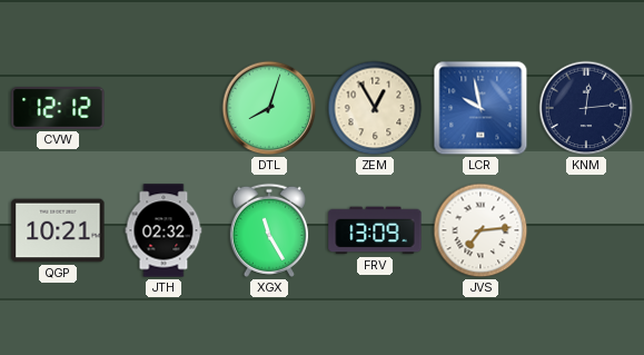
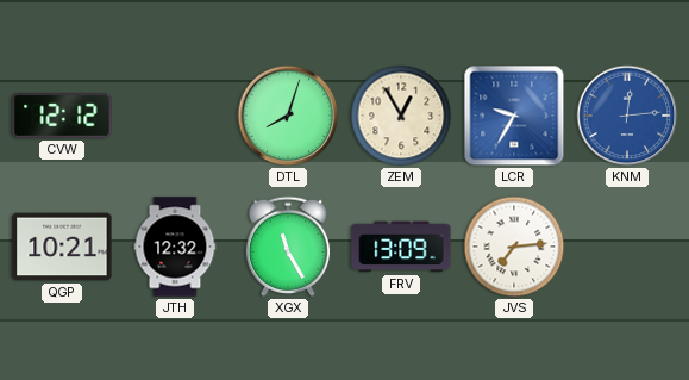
LCR: 9:58 -> 9:35
KNM dial: navy -> blue
JTH: 02:32 -> 12:32
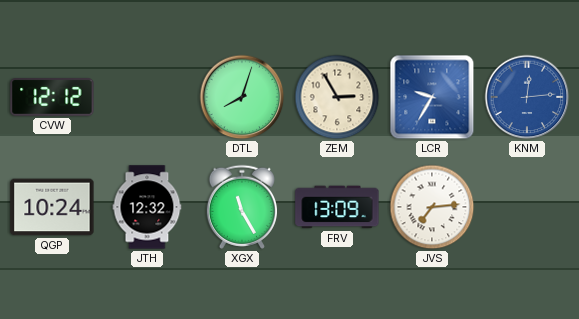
ZEM: 12:55 -> 2:55
QGP: 10:21 -> 10:24
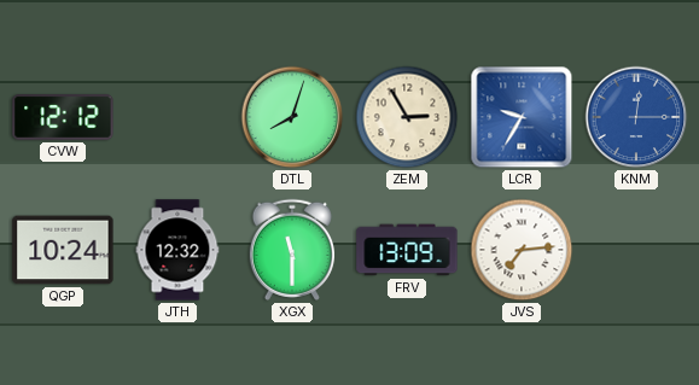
KNM: 12:14 -> 12:15
XGX: 11:25 -> 11:30
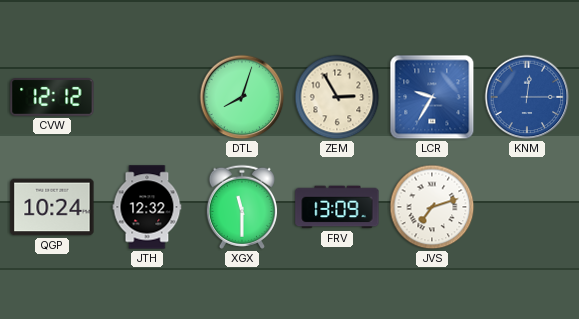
JVS: 7:14 -> 7:12
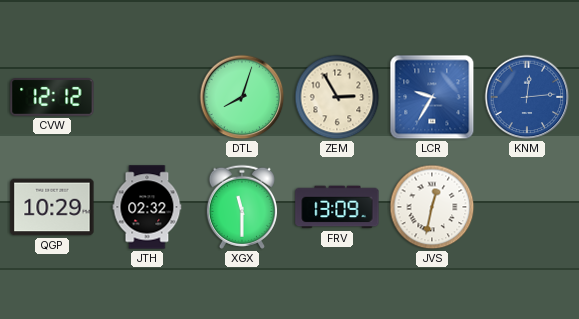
KNM: 12:15 -> 12:14
QGP: 10:24 -> 10:29
JTH: 12:32 -> 02:32
JVS: 7:12 -> 12:32
